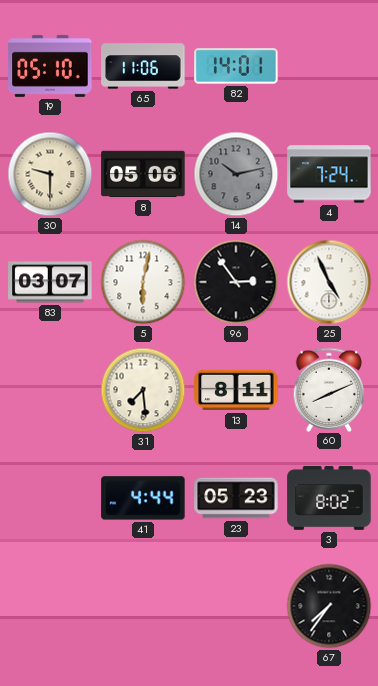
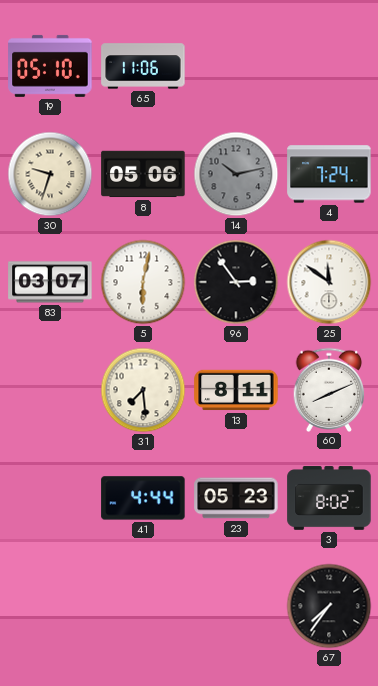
82: 14:01 -> none
30: 9:30 -> 9:33
25: 4:56 -> 11:51
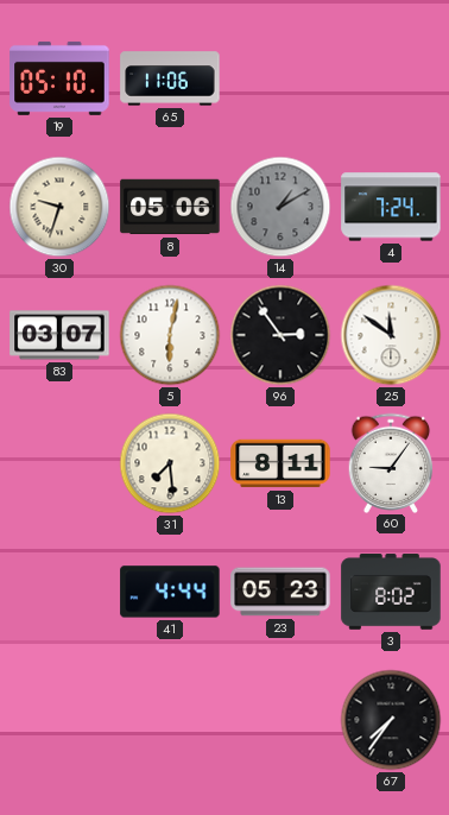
14: 10:13 -> 1:10
60: 8:11 -> 9:06
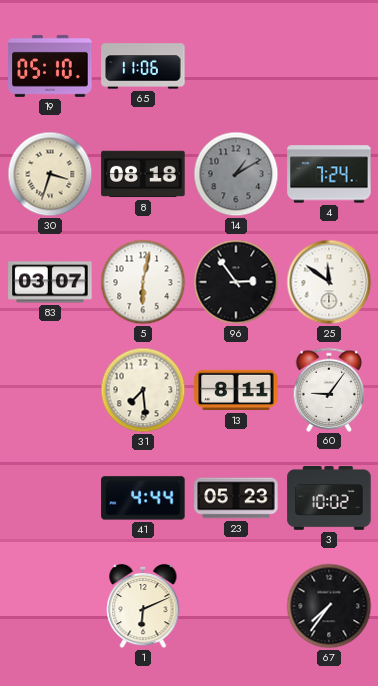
30: 9:33 -> 3:33
8: 05:06 -> 08:18
3: 8:02 -> 10:02
1: none -> 6:11
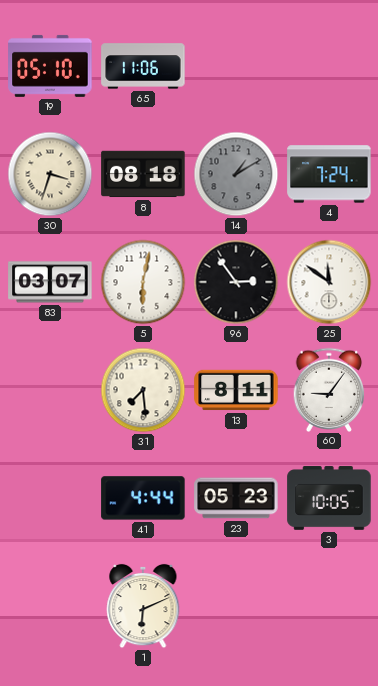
3: 10:02 -> 10:05
67: 7:36 -> none
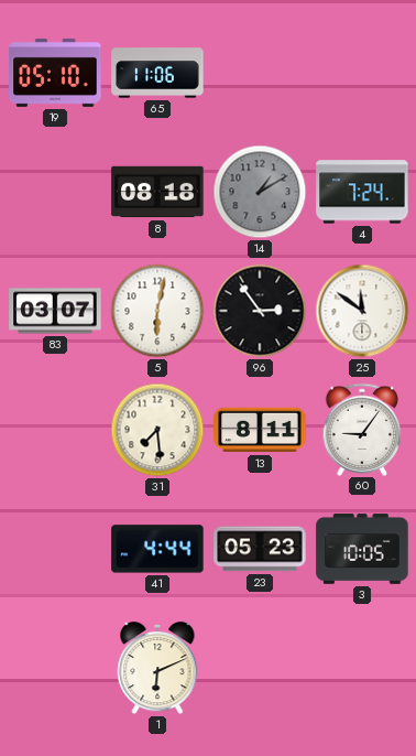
30: 3:33 -> none
